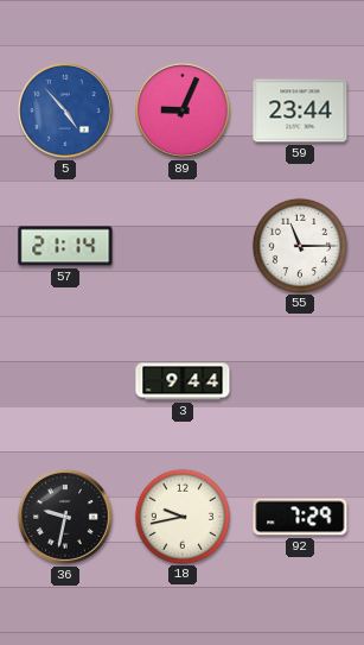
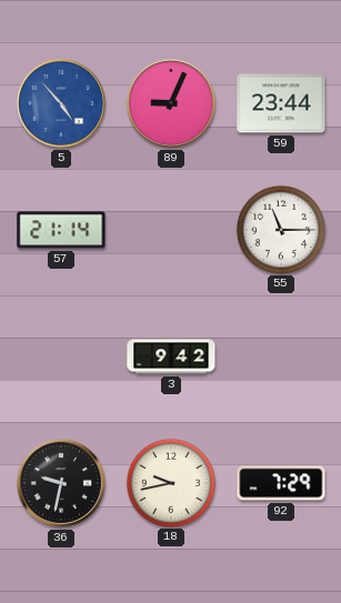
3: 9:44 -> 9:42
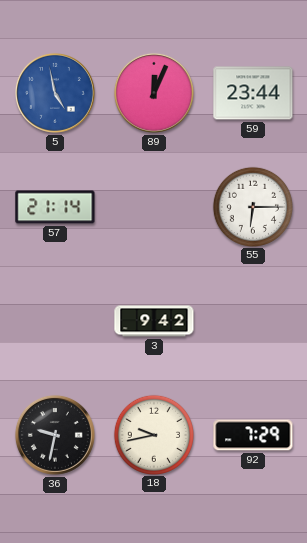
5: 4:53 -> 4:58
89: 9:04 -> 12:04
55: 11:15 -> 6:15
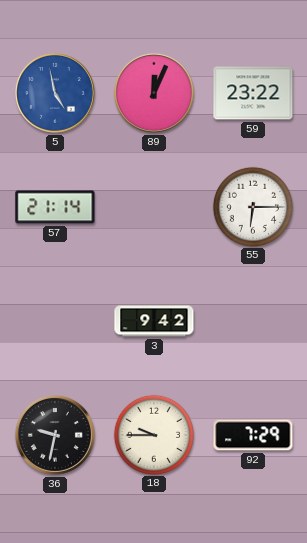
59: 23:44 -> 23:22
18: 9:43 -> 9:45
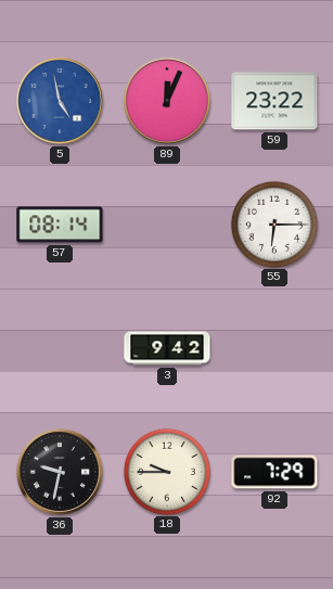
57: 21:14 -> 08:14
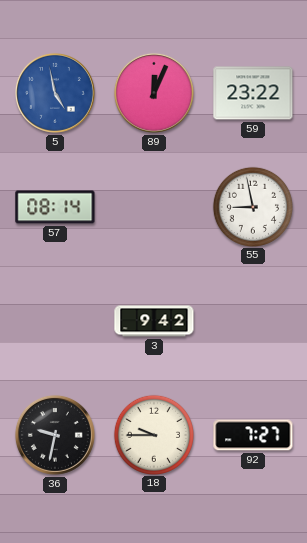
55: 6:15 -> 8:58
92: 7:29 -> 7:27
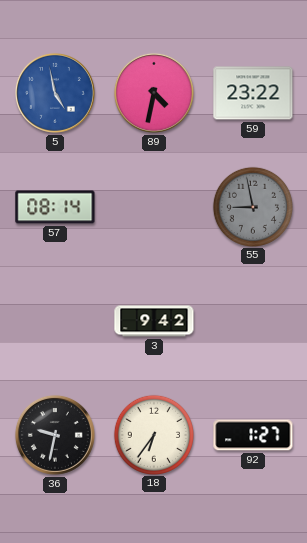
89: 12:04 -> 4:32
55 dial: white -> grey
18: 9:45 -> 6:36
92: 7:27 -> 1:27
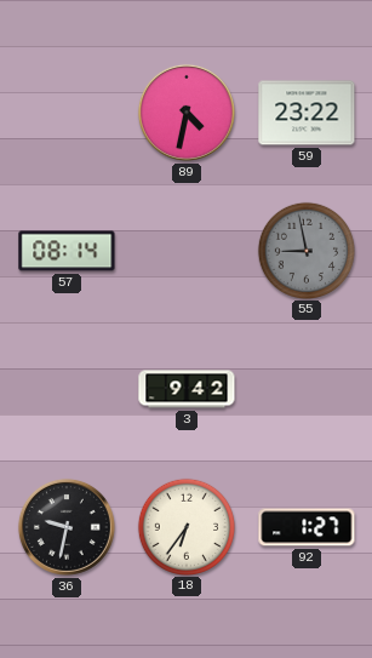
5: 4:58 -> none
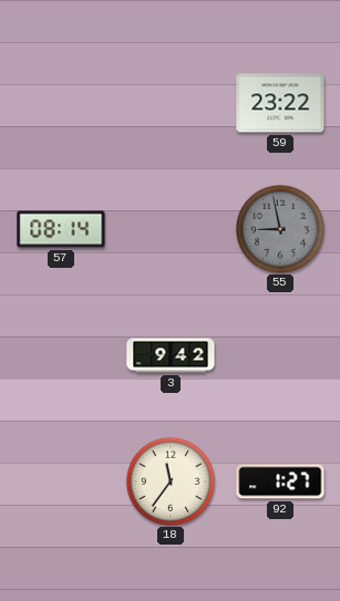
89: 4:32 -> none
36: 9:32 -> none
18: 6:36 -> 11:36
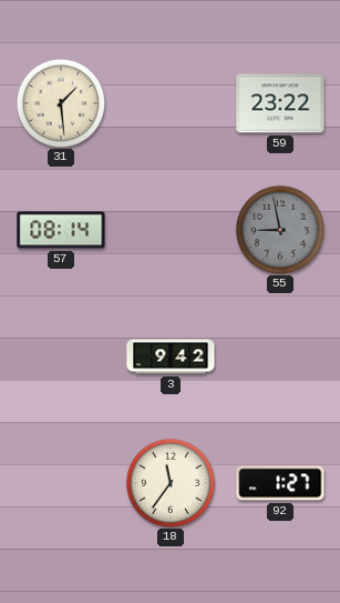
31: none -> 1:29
